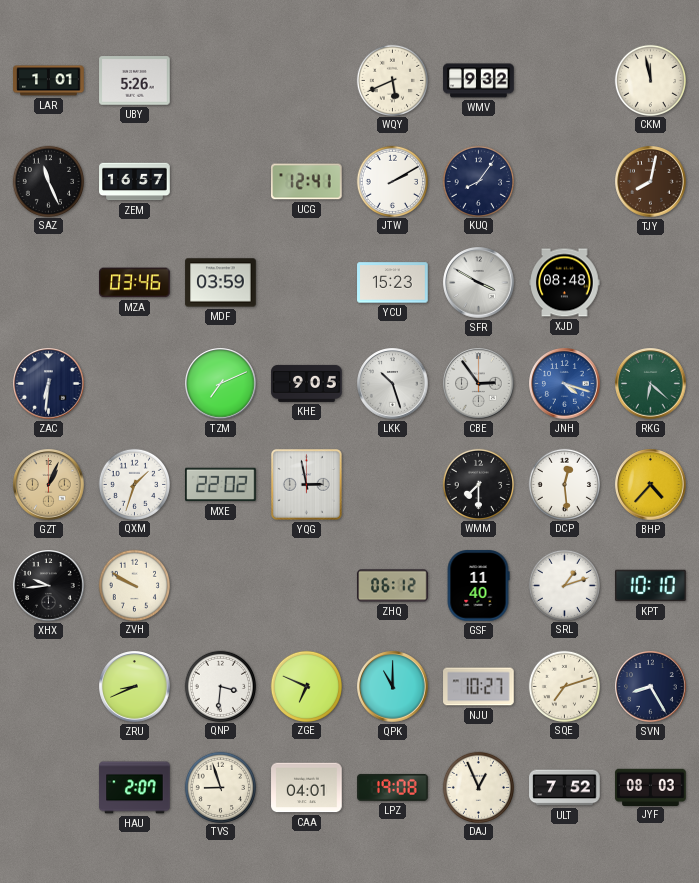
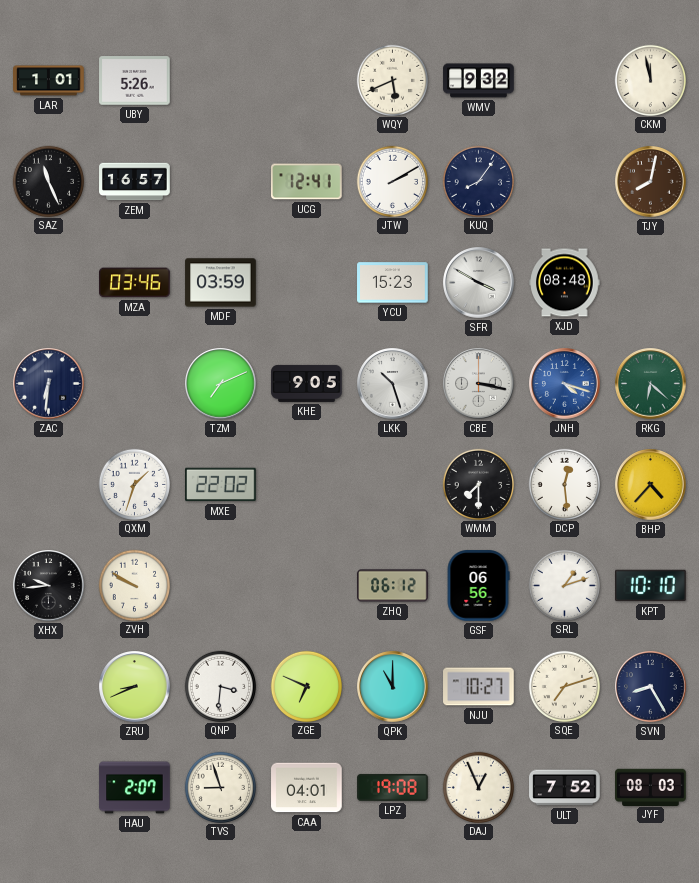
CBE: 2:54 -> 3:17
GZT: 1:04 -> none
YQG: 2:58 -> none
GSF: 11:40 -> 06:56
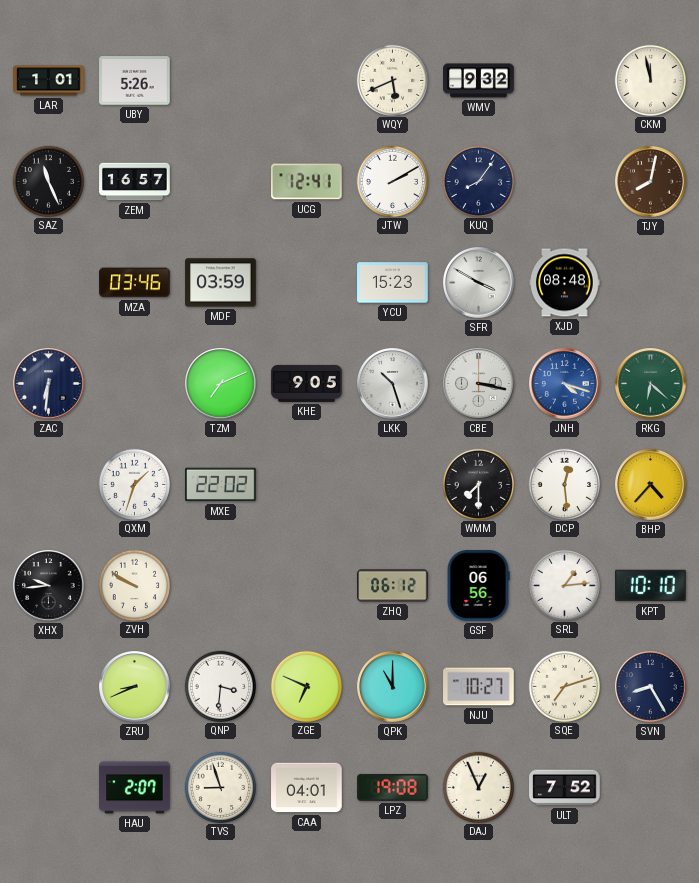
SRL: 1:12 -> 1:14
JYF: 08:03 -> none
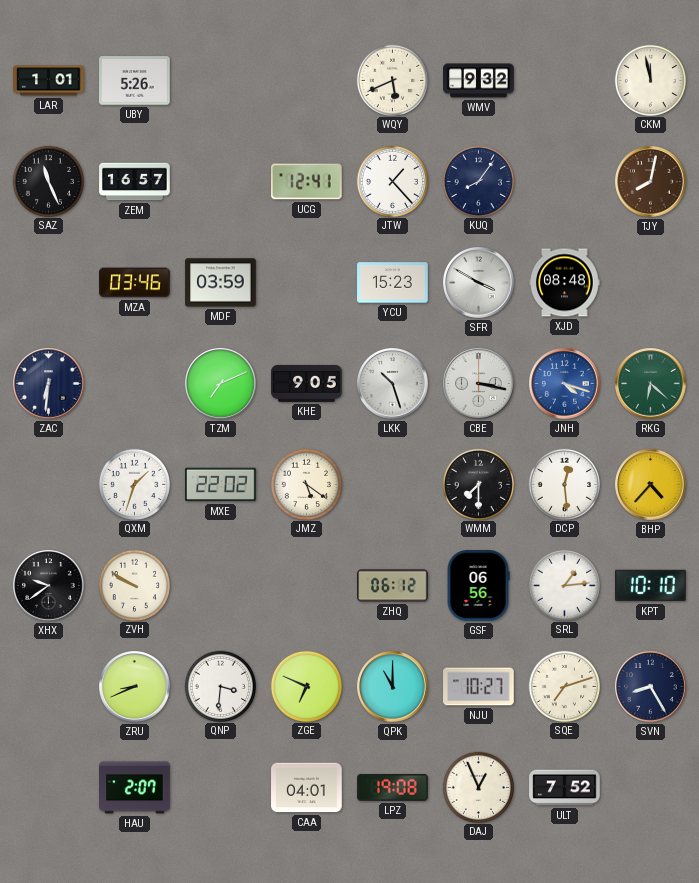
JTW: 2:10 -> 1:23
JMZ: none -> 5:21
XHX: 9:44 -> 9:39
TVS: 8:57 -> none
